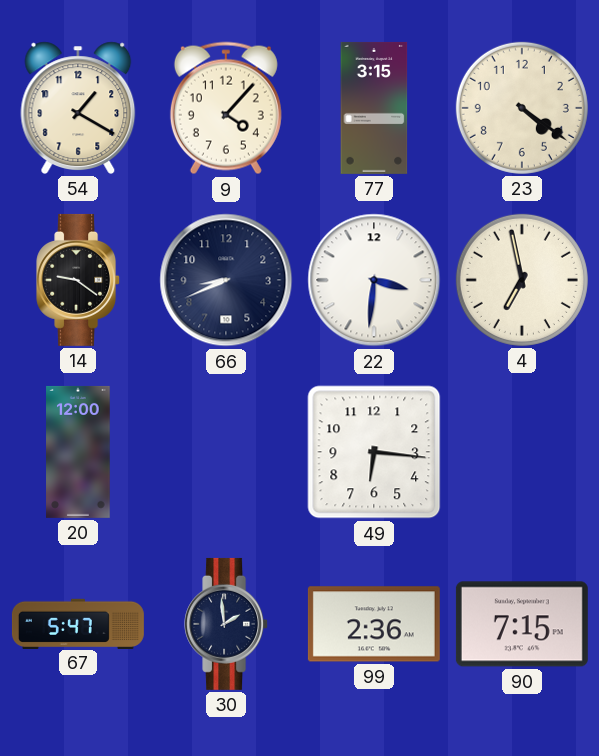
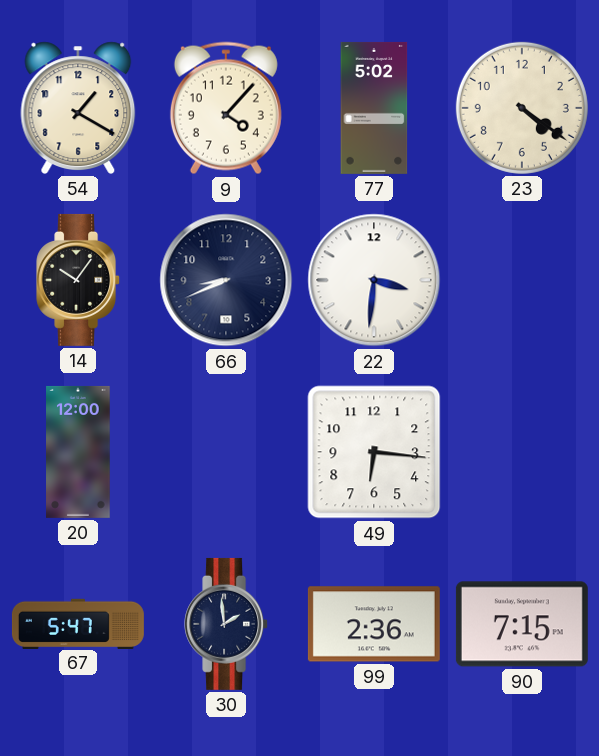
77: 3:15 -> 5:02
14: 9:21 -> 10:06
4: 6:58 -> none
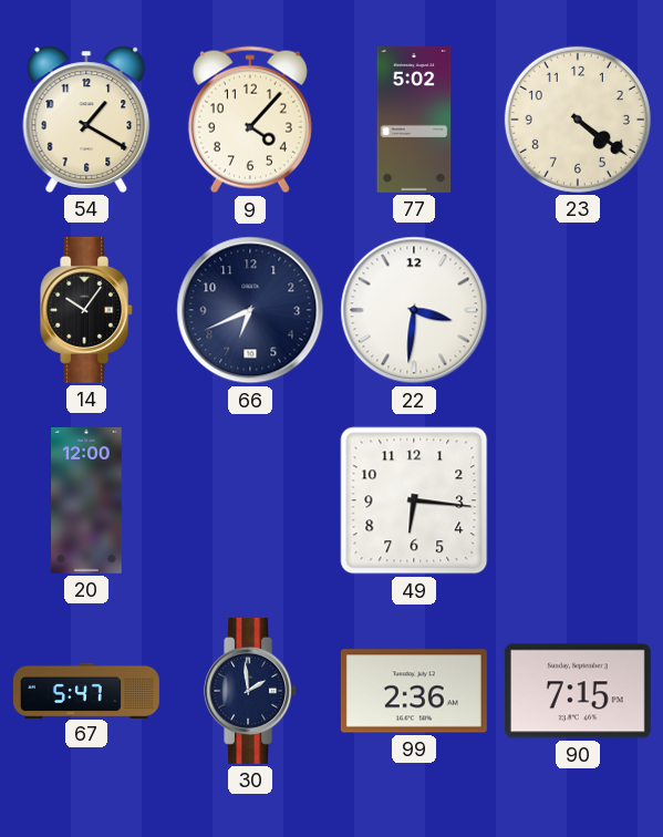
66: 8:41 -> 6:41
